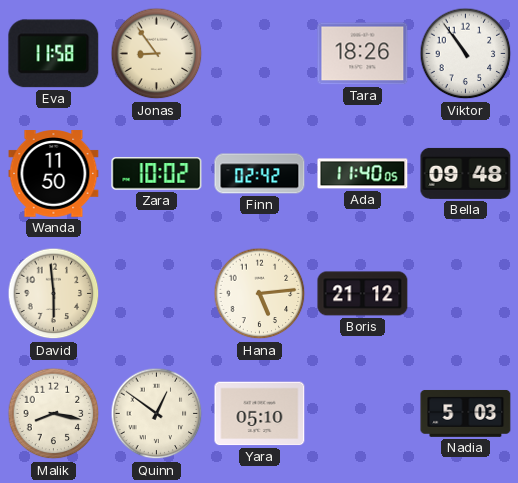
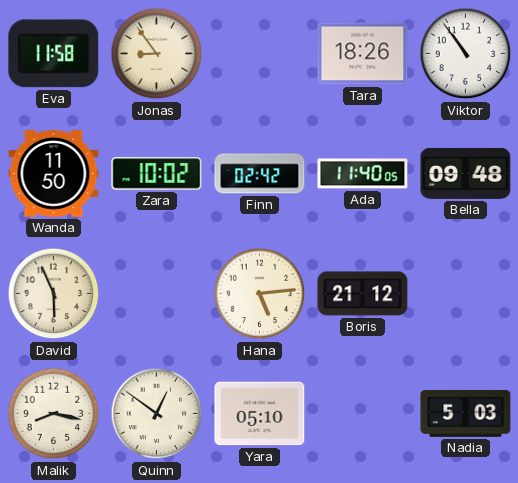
David: 5:59 -> 5:56
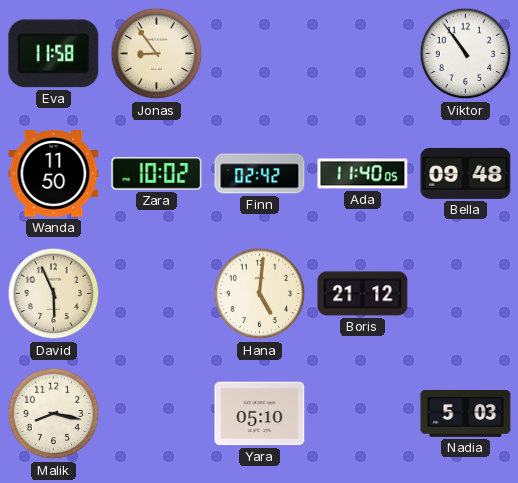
Tara: 18:26 -> none
Hana: 5:14 -> 5:01
Quinn: 12:51 -> none
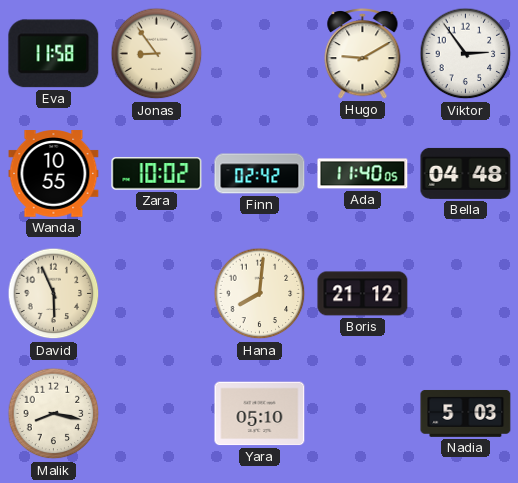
Hugo: none -> 9:10
Viktor: 10:54 -> 2:54
Wanda: 11:50 -> 10:55
Bella: 09:48 -> 04:48
Hana: 5:01 -> 8:01
